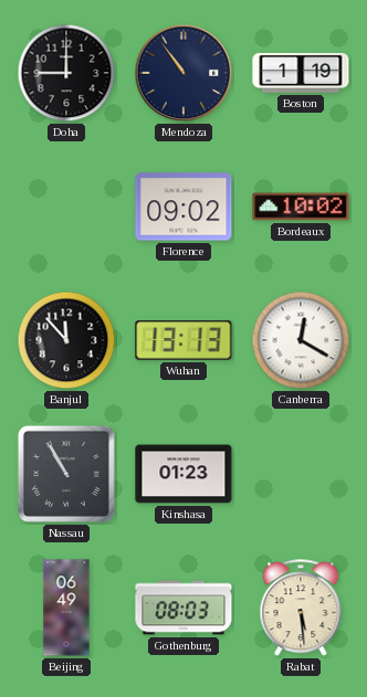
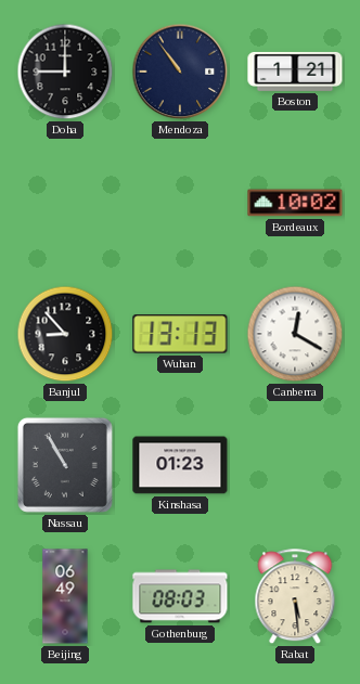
Boston: 1:19 -> 1:21
Florence: 09:02 -> none
Banjul: 11:53 -> 8:53
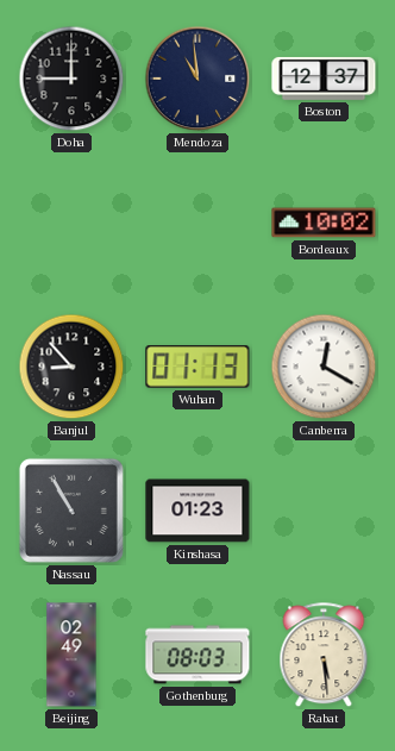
Mendoza: 10:54 -> 10:59
Boston: 1:21 -> 12:37
Wuhan: 13:13 -> 01:13
Beijing: 06:49 -> 02:49
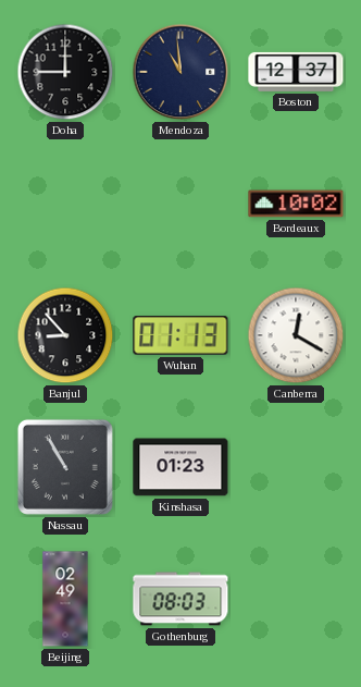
Rabat: 5:29 -> none
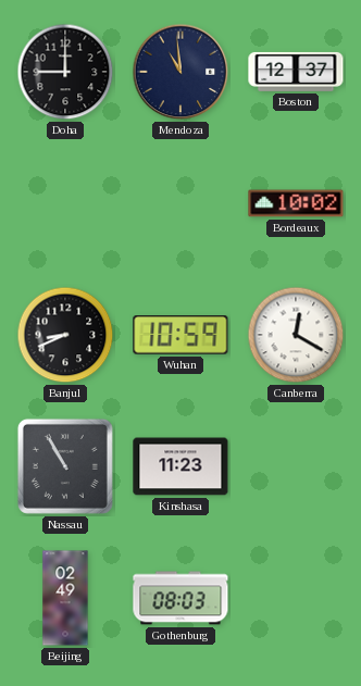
Banjul: 8:53 -> 8:41
Wuhan: 01:13 -> 10:59
Kinshasa: 01:23 -> 11:23
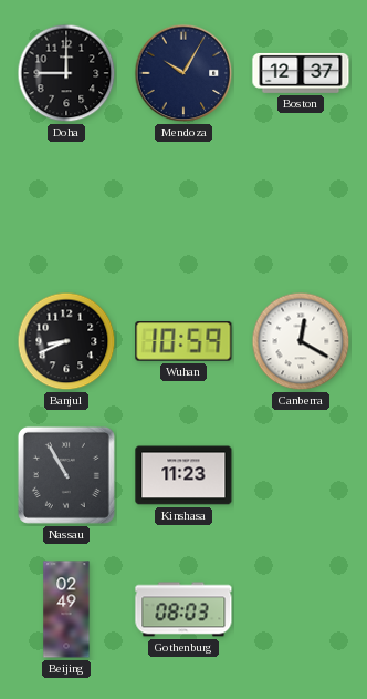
Mendoza: 10:59 -> 10:05
Bordeaux: 10:02 -> none
